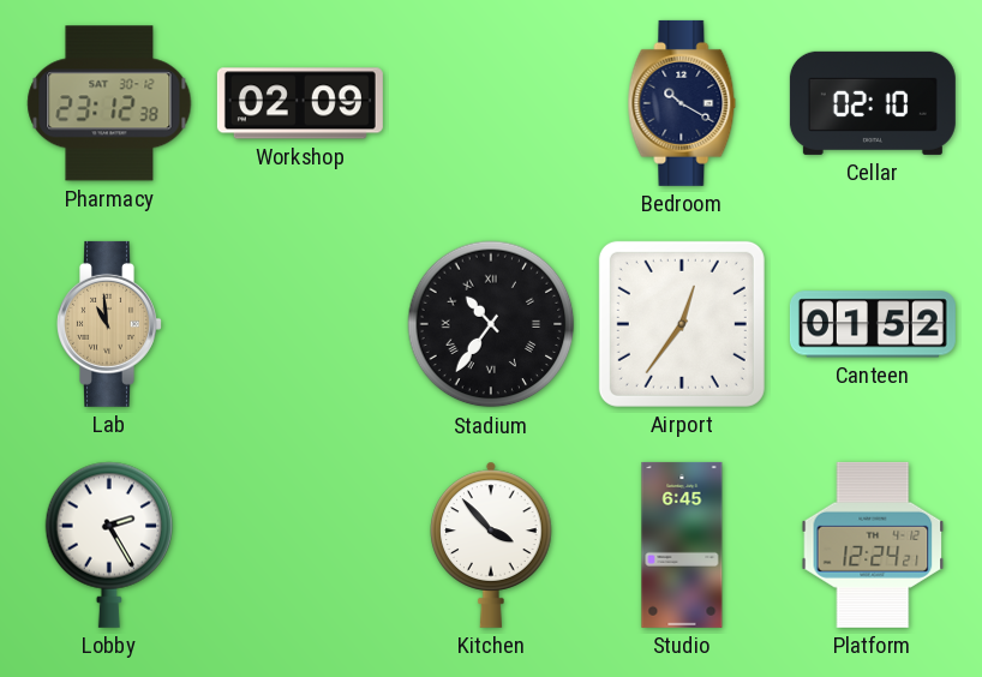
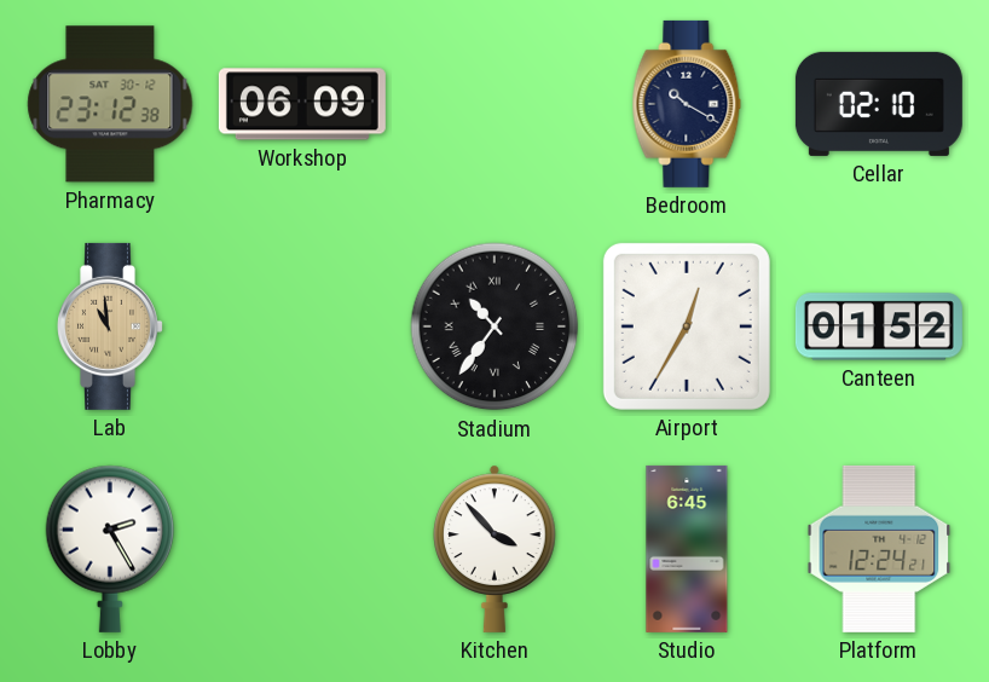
Workshop: 02:09 -> 06:09
Airport: 12:36 -> 12:35
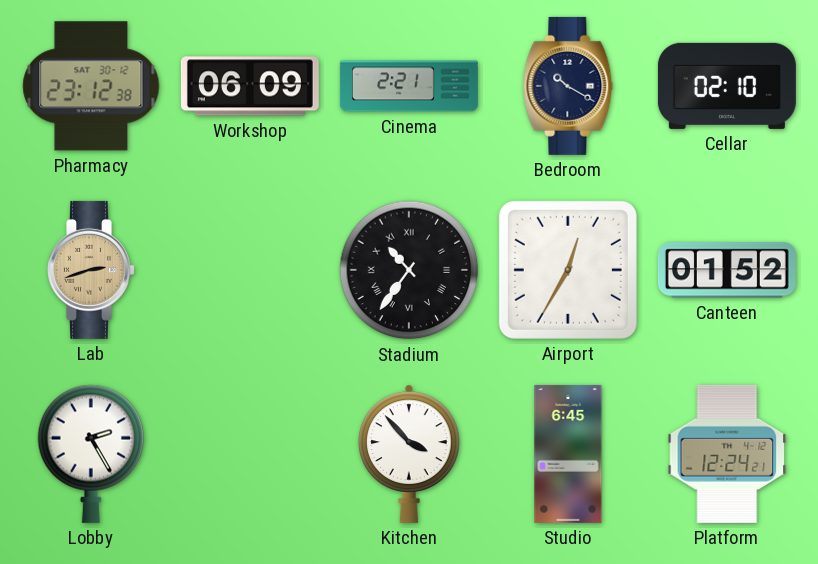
Cinema: none -> 2:21
Lab: 10:59 -> 2:42
